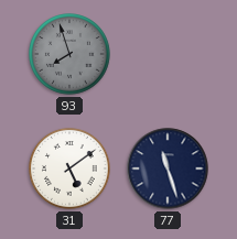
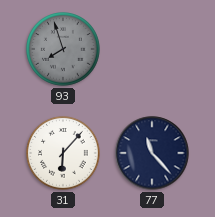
31: 5:09 -> 6:07
77: 11:27 -> 11:23
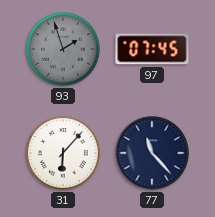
93: 7:57 -> 1:57
97: none -> 07:45
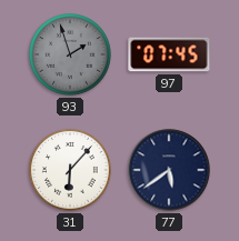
77: 11:23 -> 5:39
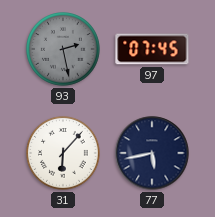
93: 1:57 -> 2:28
77: 5:39 -> 5:43
